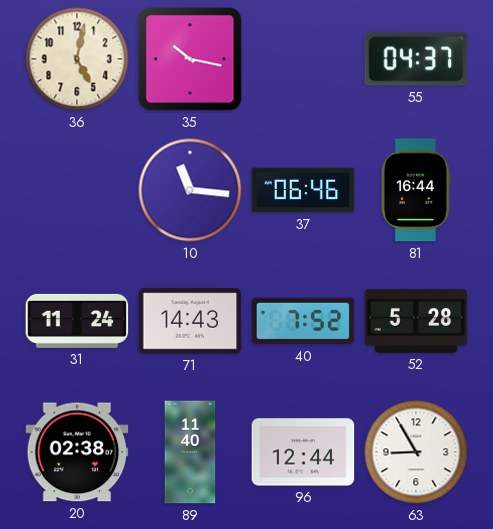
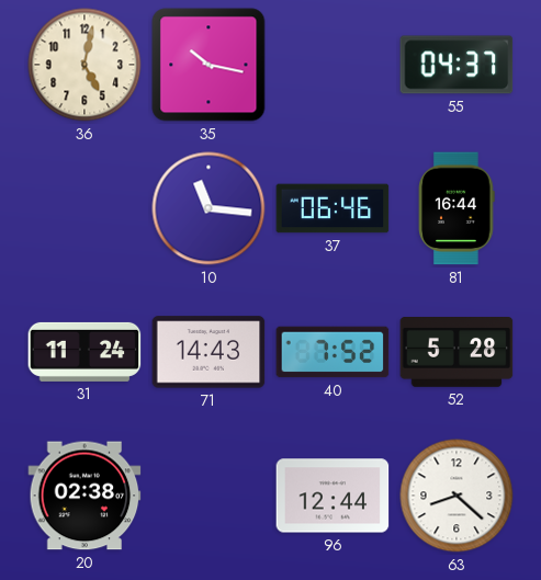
89: 11:40 -> none
63: 8:55 -> 8:22
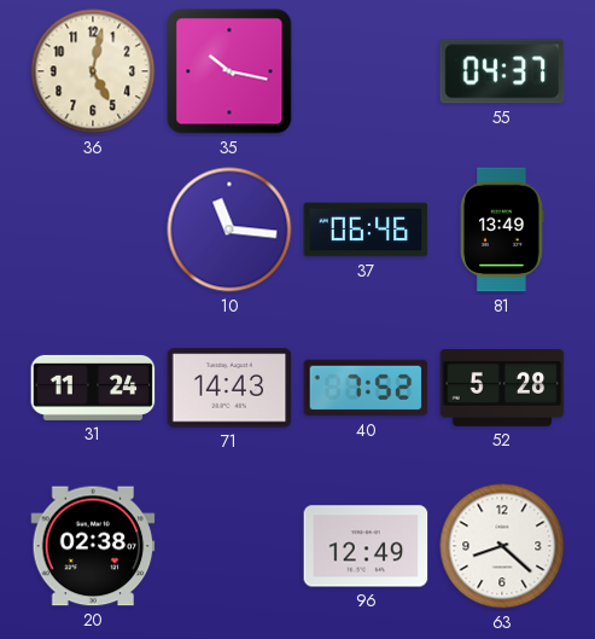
81: 16:44 -> 13:49
96: 12:44 -> 12:49
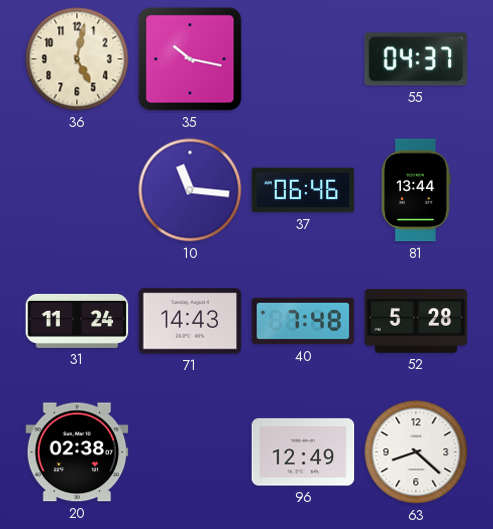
81: 13:49 -> 13:44
40: 7:52 -> 7:48
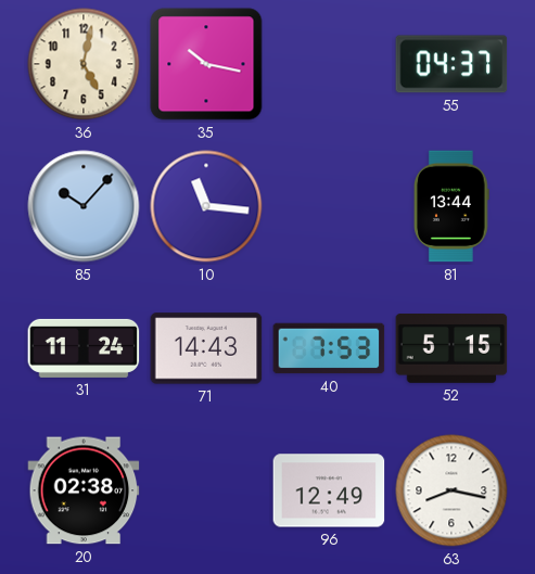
85: none -> 10:07
37: 06:46 -> none
40: 7:48 -> 7:53
52: 5:28 -> 5:15
63: 8:22 -> 8:17
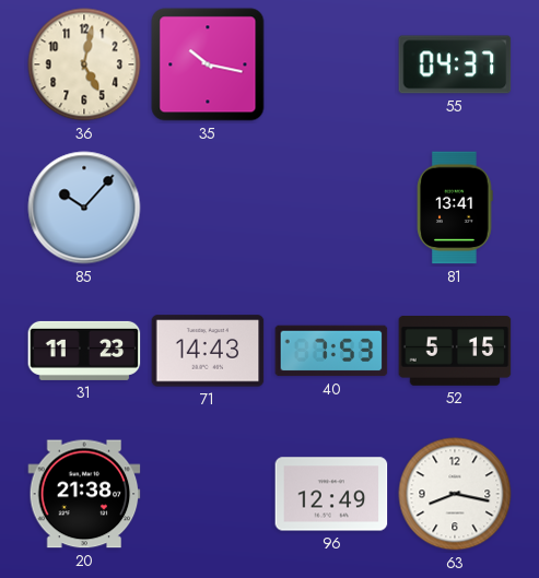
10: 11:16 -> none
81: 13:44 -> 13:41
31: 11:24 -> 11:23
20: 02:38 -> 21:38
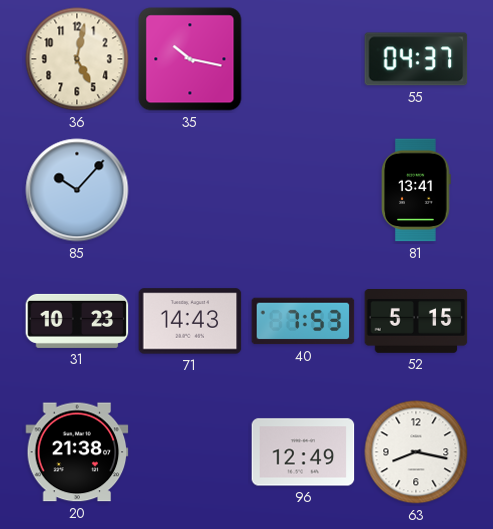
31: 11:23 -> 10:23
